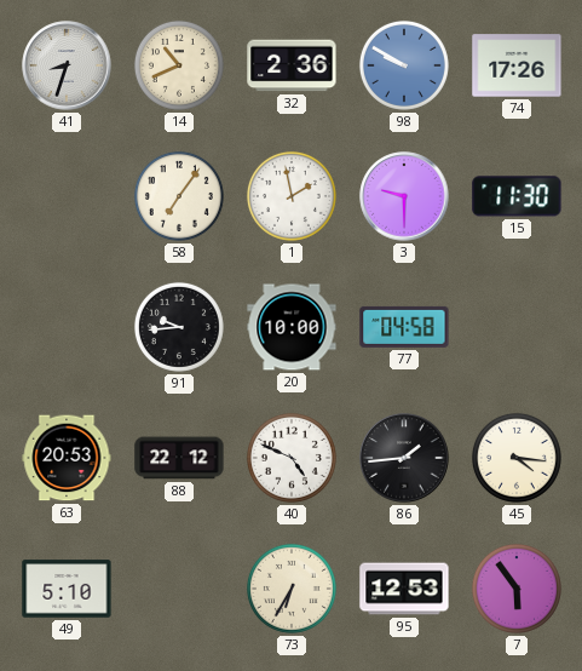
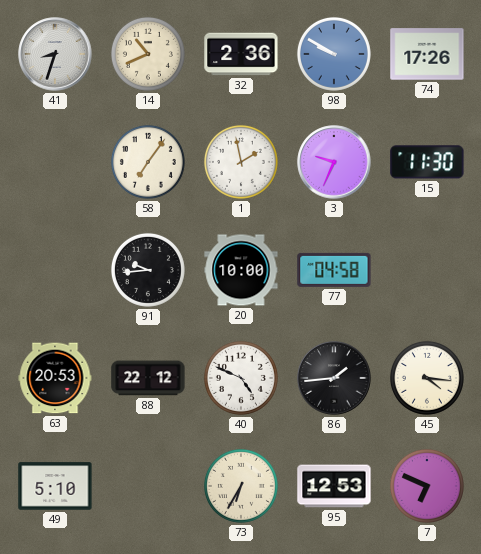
3: 9:30 -> 9:34
7: 5:54 -> 6:49
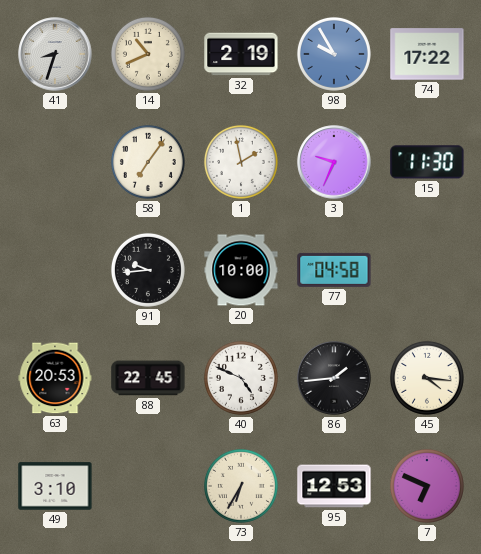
32: 2:36 -> 2:19
98: 9:50 -> 9:55
74: 17:26 -> 17:22
88: 22:12 -> 22:45
49: 5:10 -> 3:10
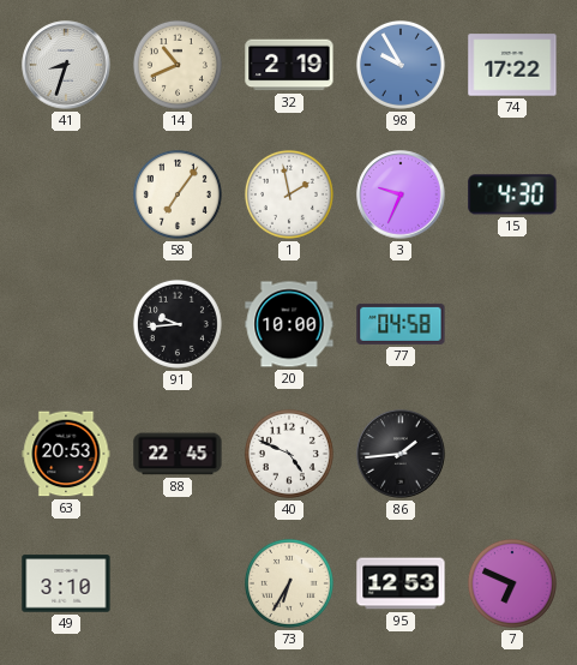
15: 11:30 -> 4:30
45: 4:16 -> none
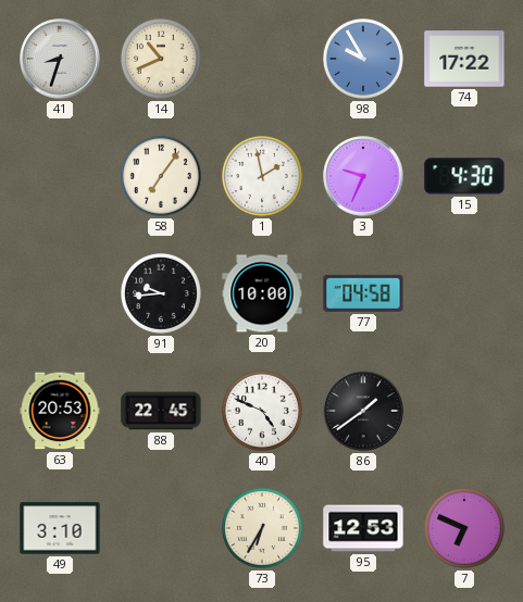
32: 2:19 -> none
86: 1:44 -> 1:39
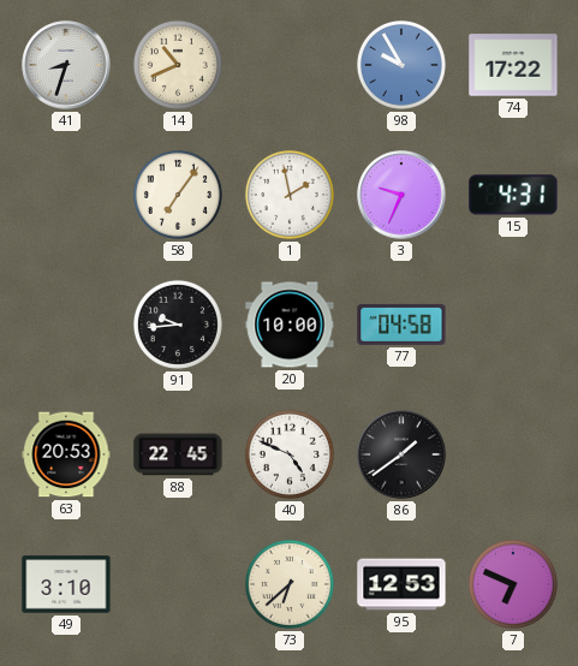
15: 4:30 -> 4:31
73: 6:35 -> 6:38
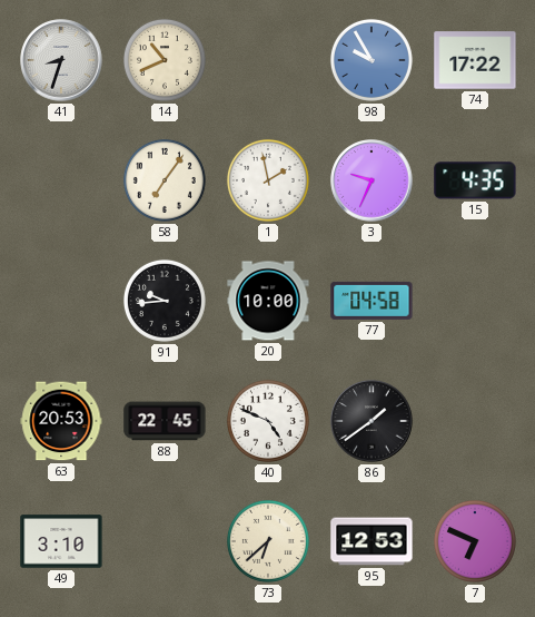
15: 4:31 -> 4:35
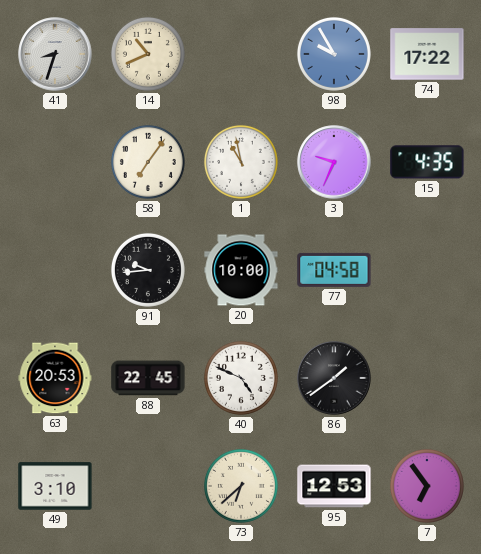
1: 1:58 -> 10:58
7: 6:49 -> 6:54
